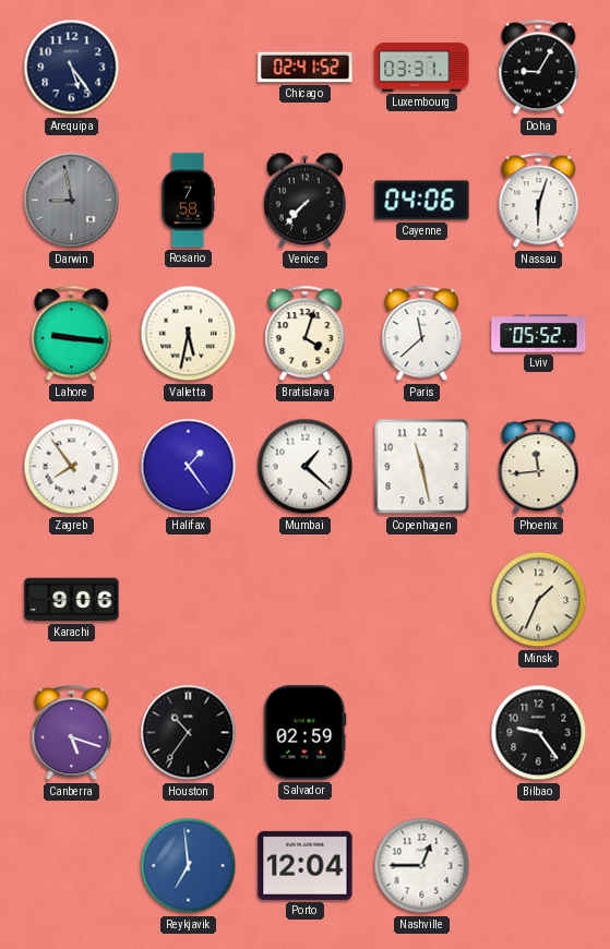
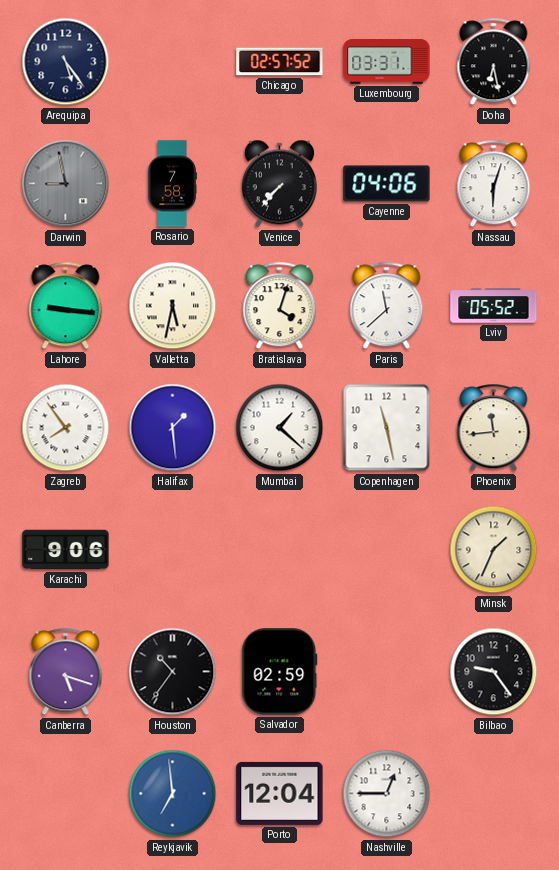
Chicago: 02:41 -> 02:57
Doha: 9:05 -> 6:28
Halifax: 1:24 -> 1:29
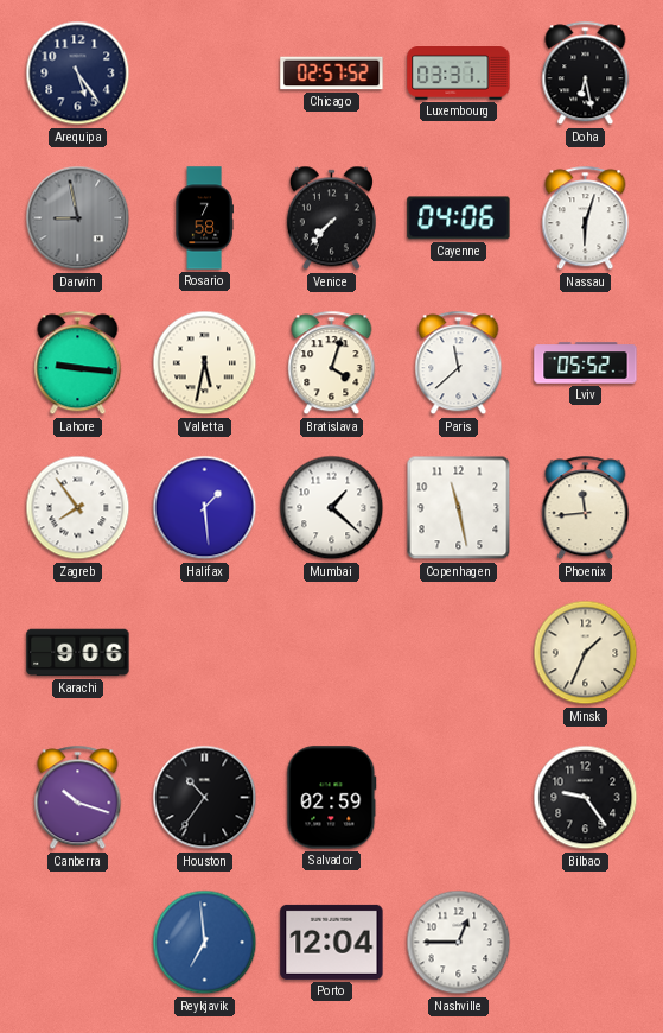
Canberra: 5:18 -> 10:18
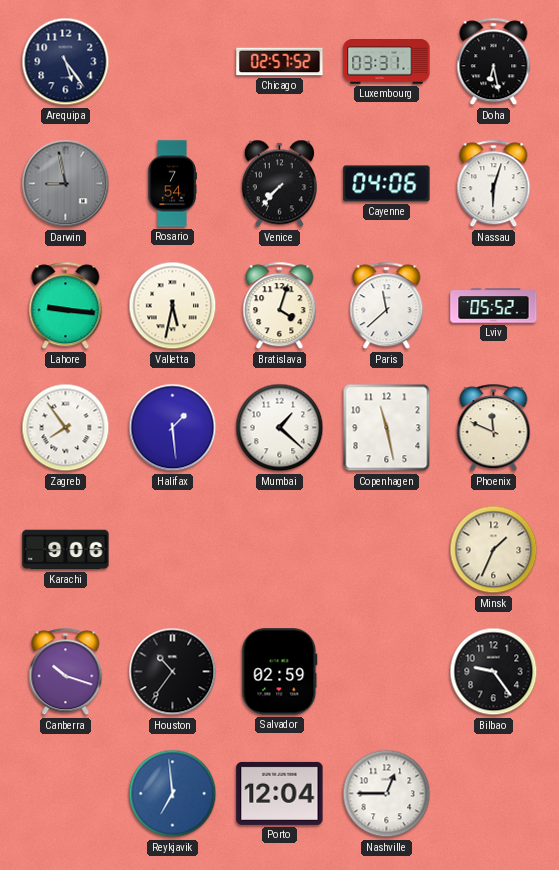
Rosario: 7:58 -> 7:54
Phoenix: 11:44 -> 11:49
